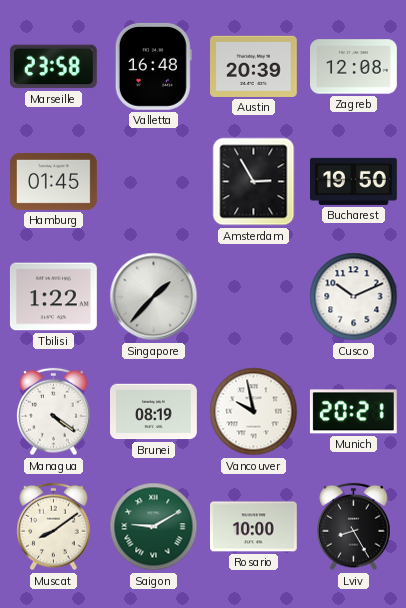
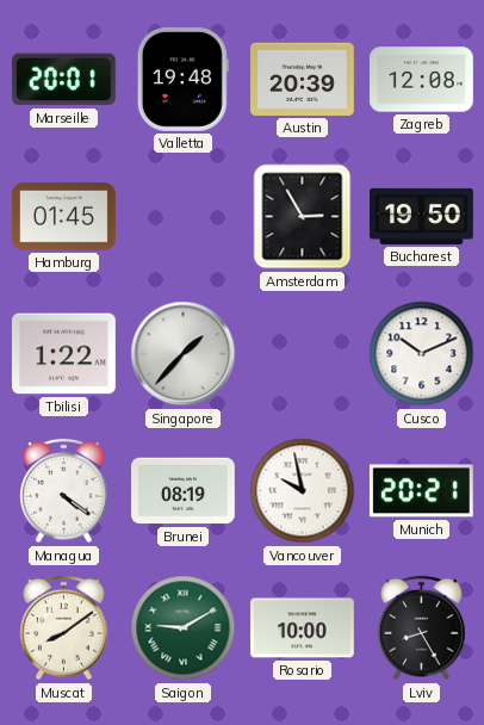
Marseille: 23:58 -> 20:01
Valletta: 16:48 -> 19:48
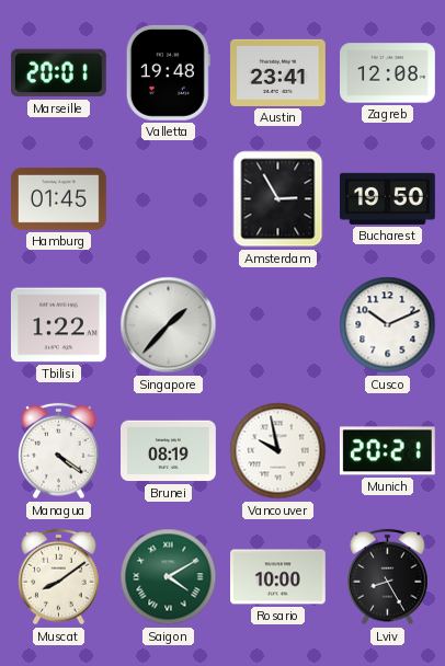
Austin: 20:39 -> 23:41
Saigon: 9:10 -> 4:10
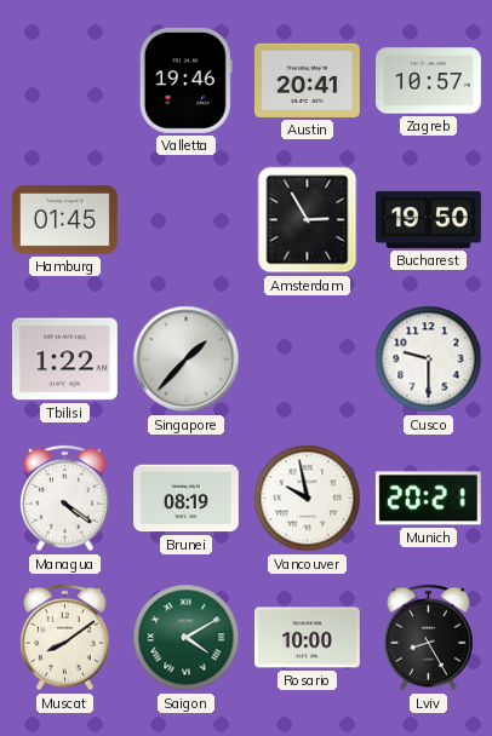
Marseille: 20:01 -> none
Valletta: 19:48 -> 19:46
Austin: 23:41 -> 20:41
Zagreb: 12:08 -> 10:57
Cusco: 10:11 -> 9:30
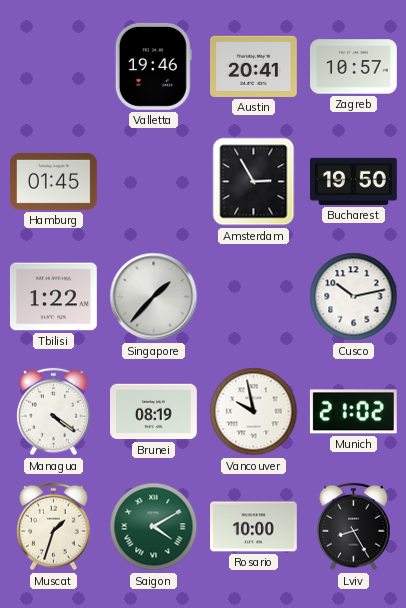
Cusco: 9:30 -> 10:13
Munich: 20:21 -> 21:02
Muscat: 8:09 -> 1:33
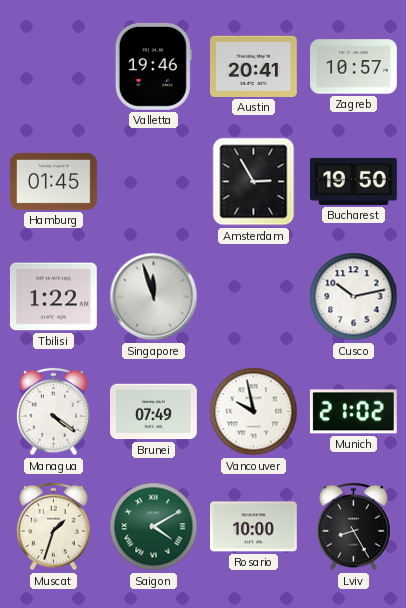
Singapore: 1:37 -> 11:57
Brunei: 08:19 -> 07:49
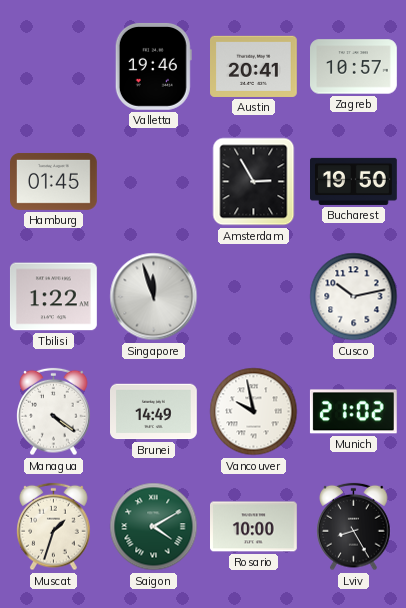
Brunei: 07:49 -> 14:49
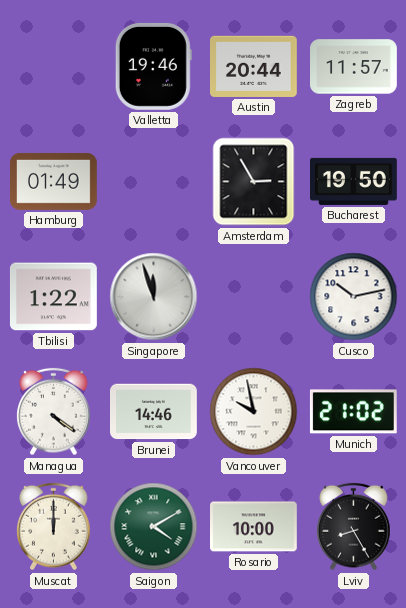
Austin: 20:41 -> 20:44
Zagreb: 10:57 -> 11:57
Hamburg: 01:45 -> 01:49
Brunei: 14:49 -> 14:46
Muscat: 1:33 -> 12:00
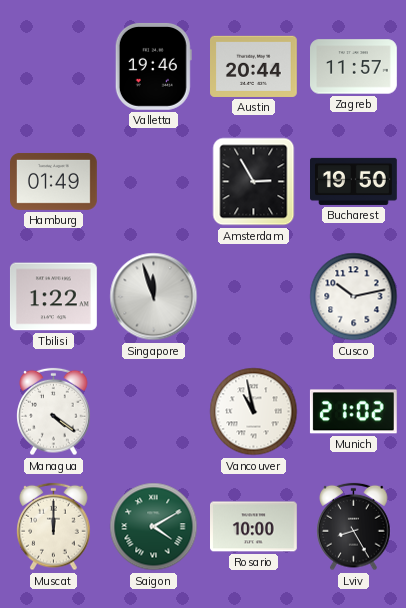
Brunei: 14:46 -> none
Vancouver: 9:58 -> 10:58
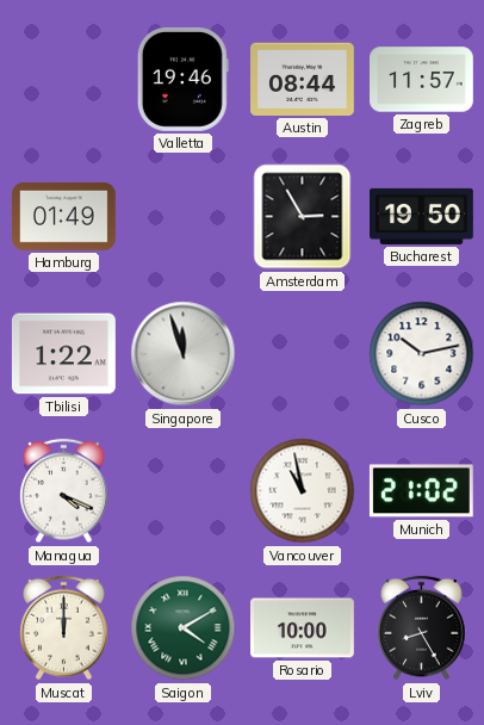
Austin: 20:44 -> 08:44
Managua: 4:21 -> 4:19
